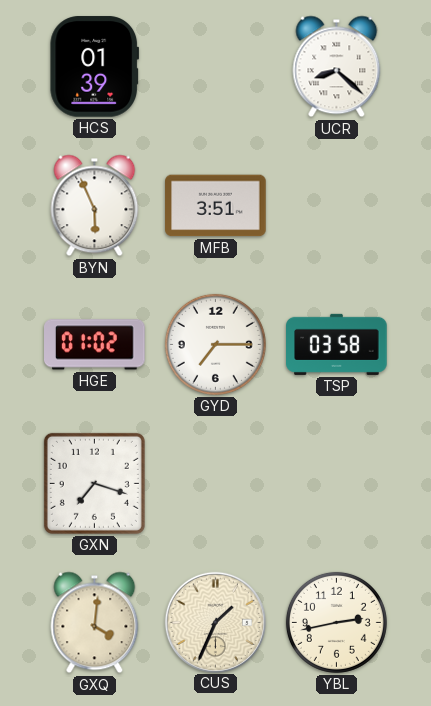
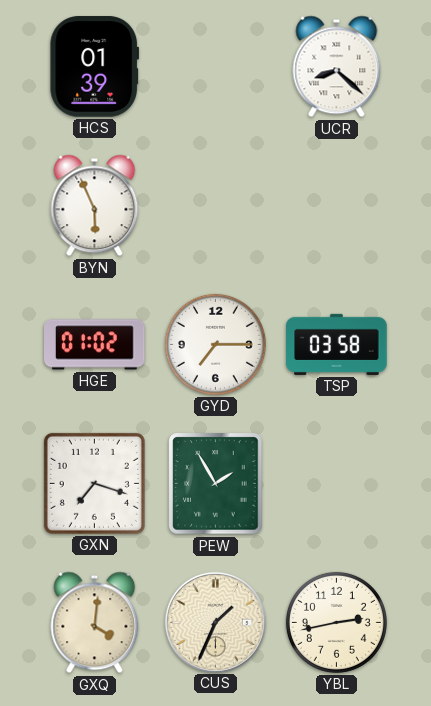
MFB: 3:51 -> none
PEW: none -> 1:55
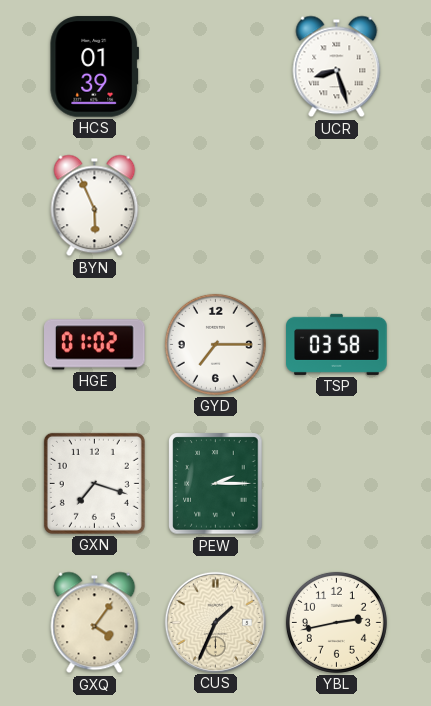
UCR: 8:22 -> 8:27
PEW: 1:55 -> 2:15
GXQ: 4:01 -> 4:06
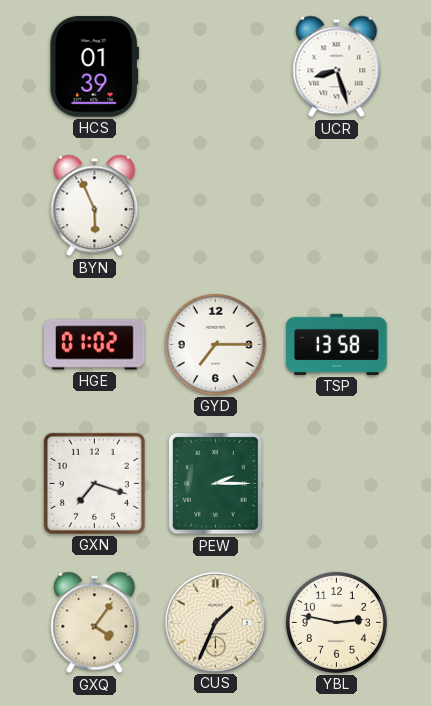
TSP: 03:58 -> 13:58
YBL: 2:43 -> 2:47
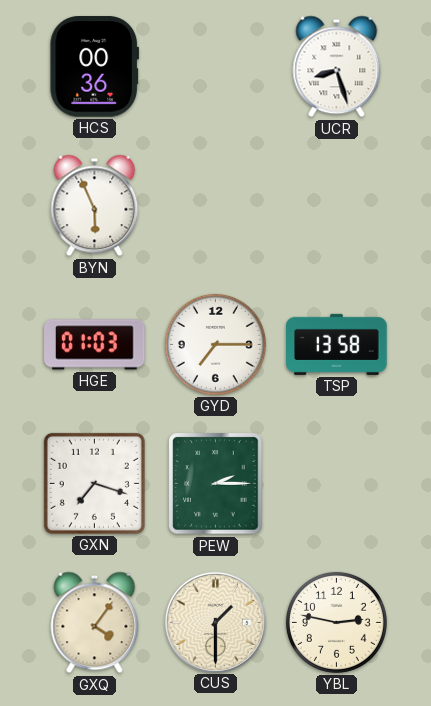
HCS: 01:39 -> 00:36
HGE: 01:02 -> 01:03
CUS: 1:34 -> 1:30
